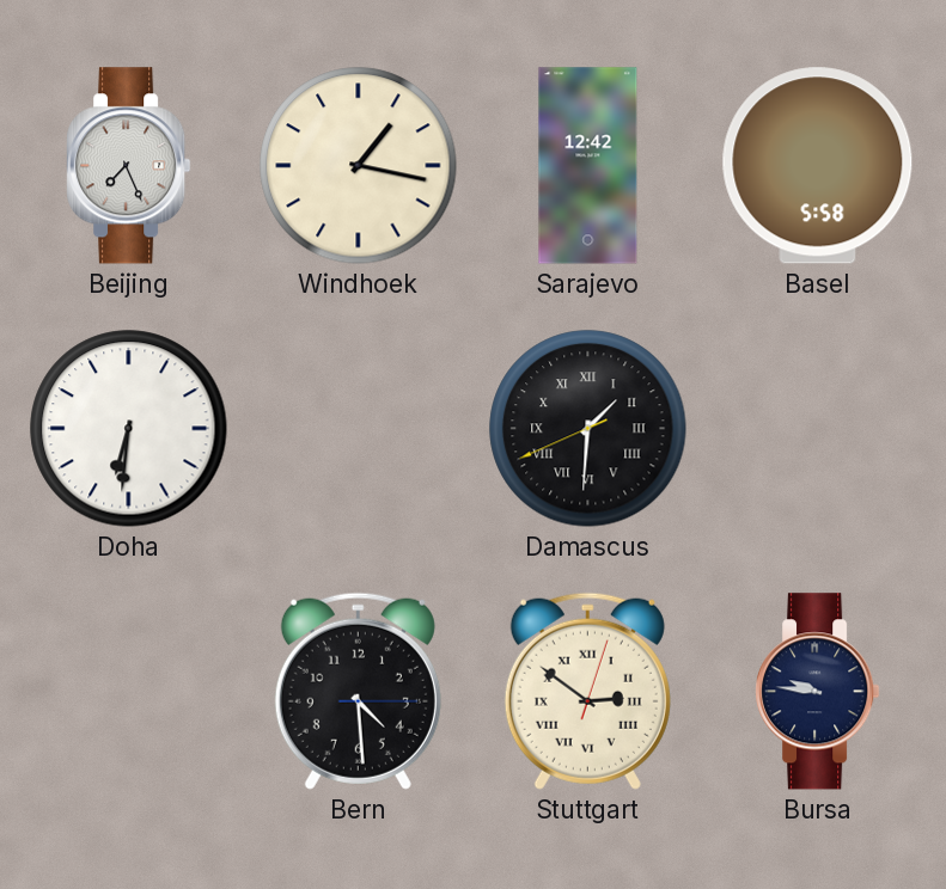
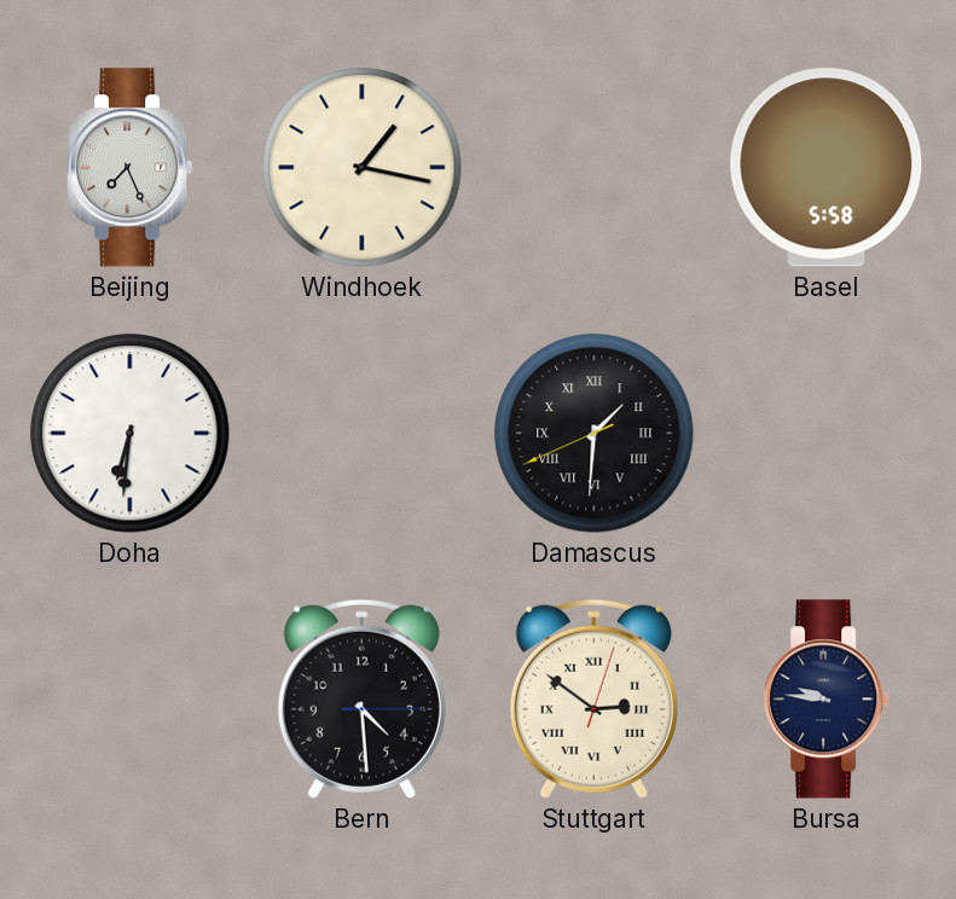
Sarajevo: 12:42 -> none
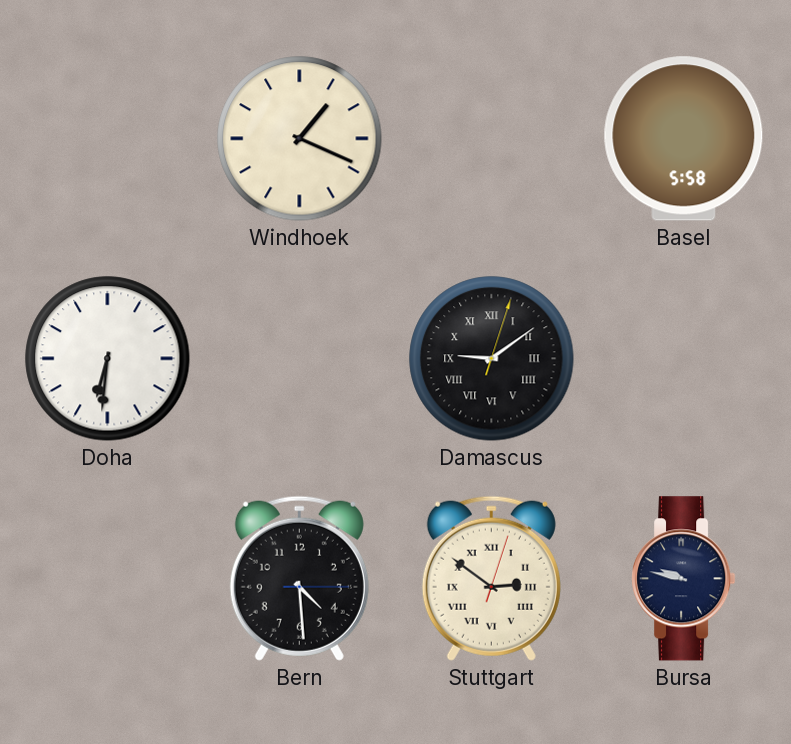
Beijing: 7:26 -> none
Windhoek: 1:17 -> 1:19
Damascus: 1:30 -> 9:09
Bursa: 9:46 -> 9:47
